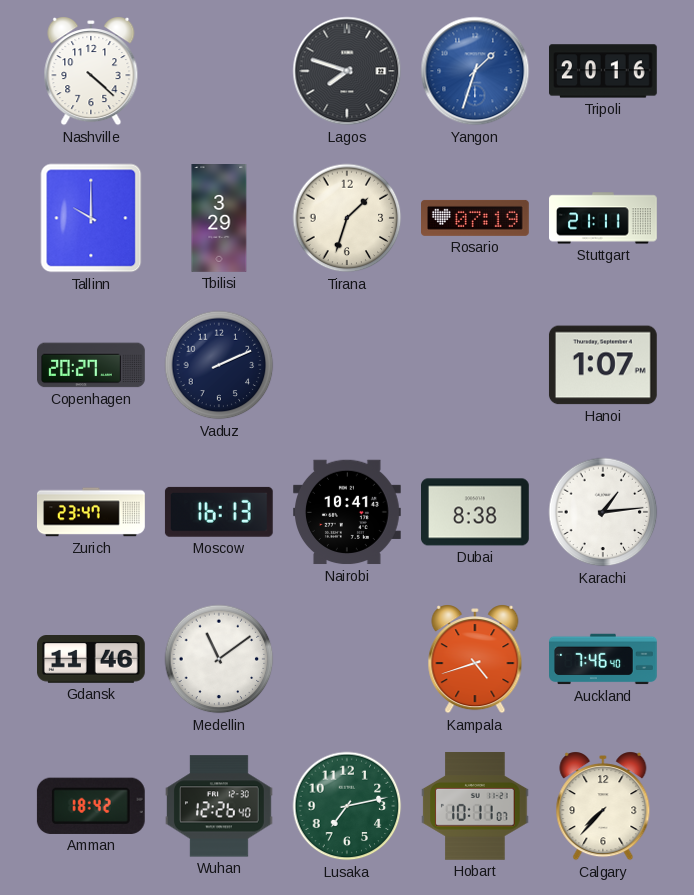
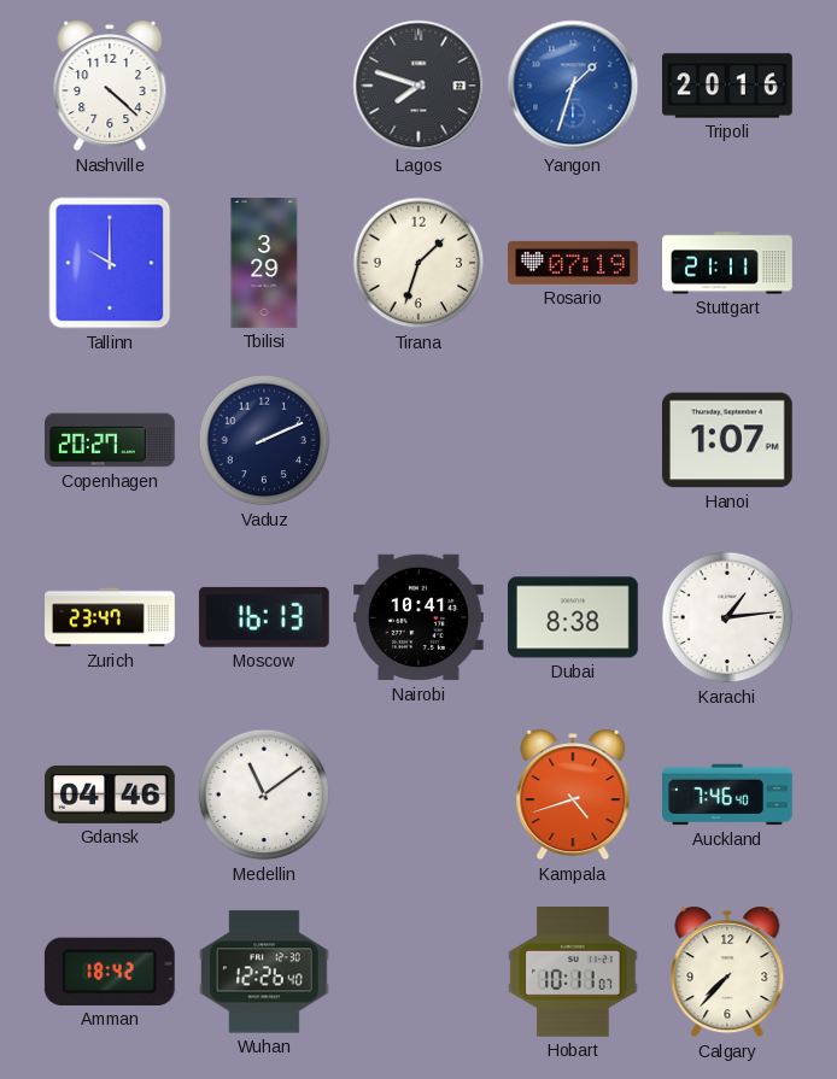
Gdansk: 11:46 -> 04:46
Lusaka: 7:13 -> none
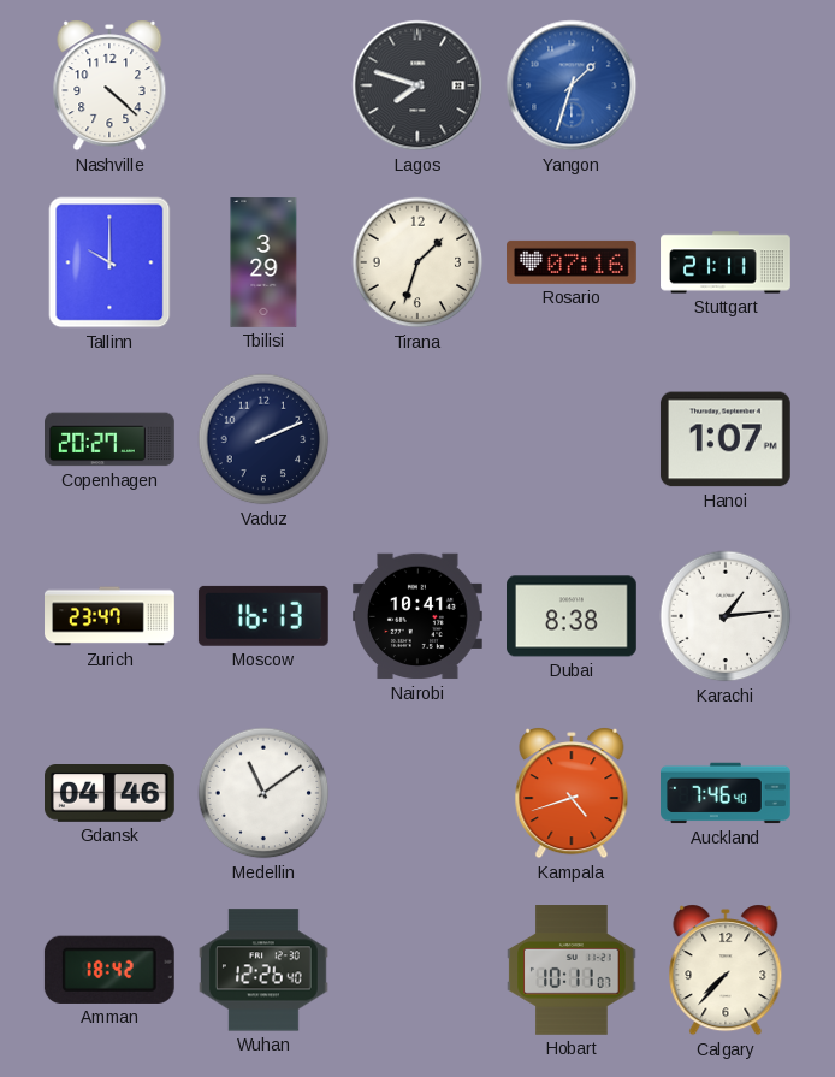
Tripoli: 20:16 -> none
Rosario: 07:19 -> 07:16
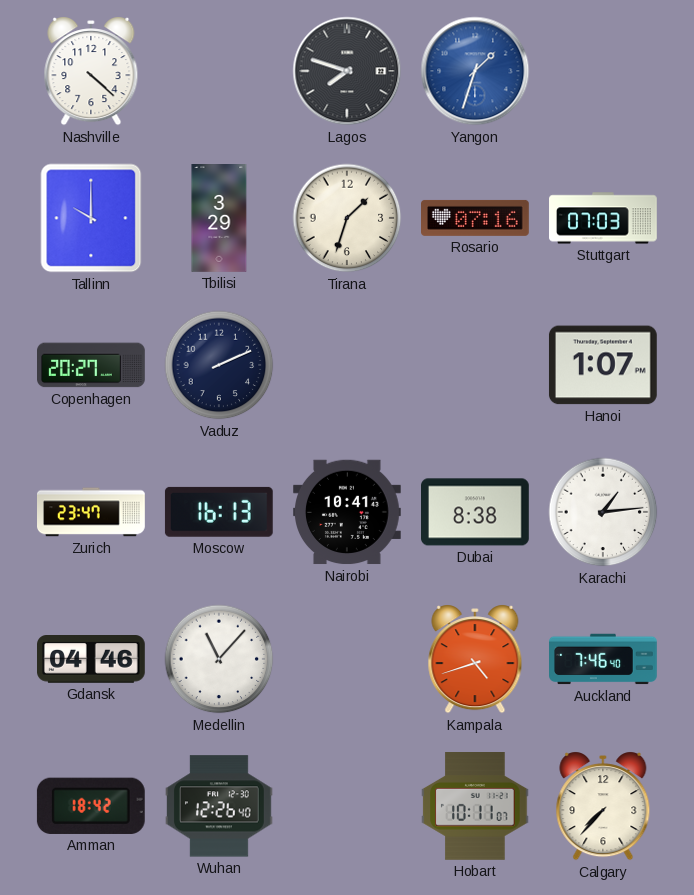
Stuttgart: 21:11 -> 07:03
Medellin: 11:09 -> 11:07
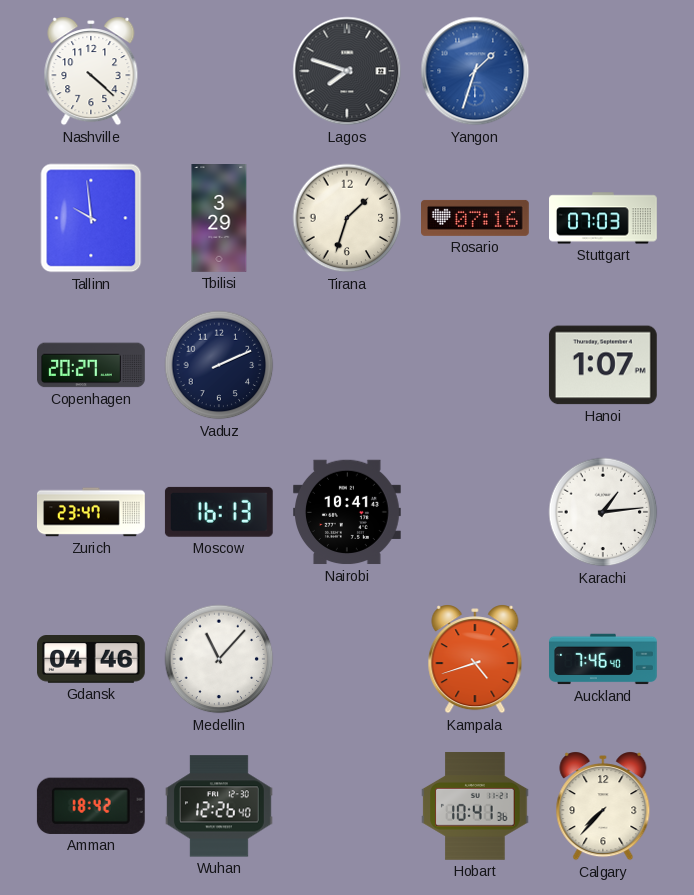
Tallinn: 10:00 -> 9:59
Dubai: 8:38 -> none
Hobart: 10:11 -> 10:41
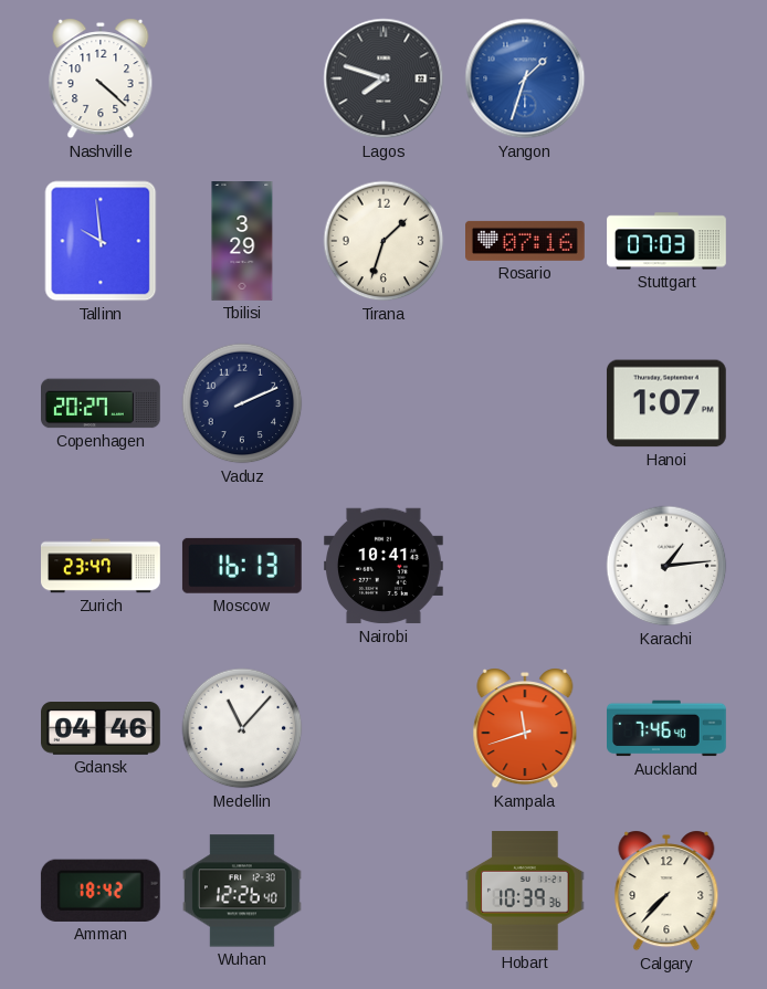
Kampala: 4:42 -> 11:42
Hobart: 10:41 -> 10:39
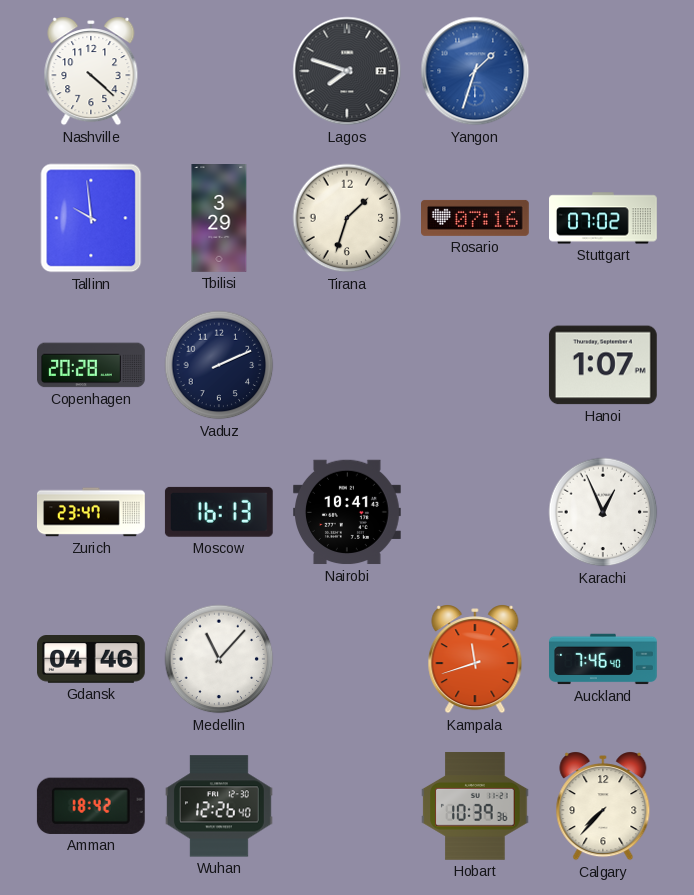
Stuttgart: 07:03 -> 07:02
Copenhagen: 20:27 -> 20:28
Karachi: 1:14 -> 12:56
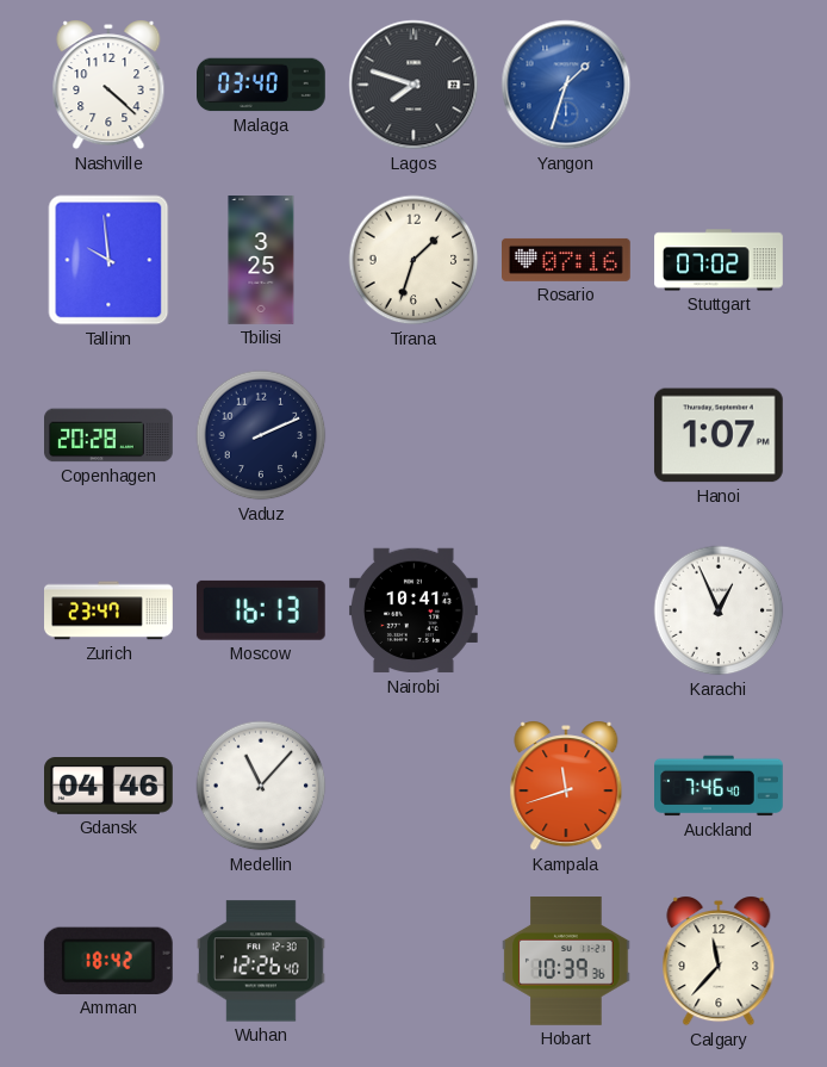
Malaga: none -> 03:40
Tbilisi: 3:29 -> 3:25
Calgary: 7:37 -> 11:37
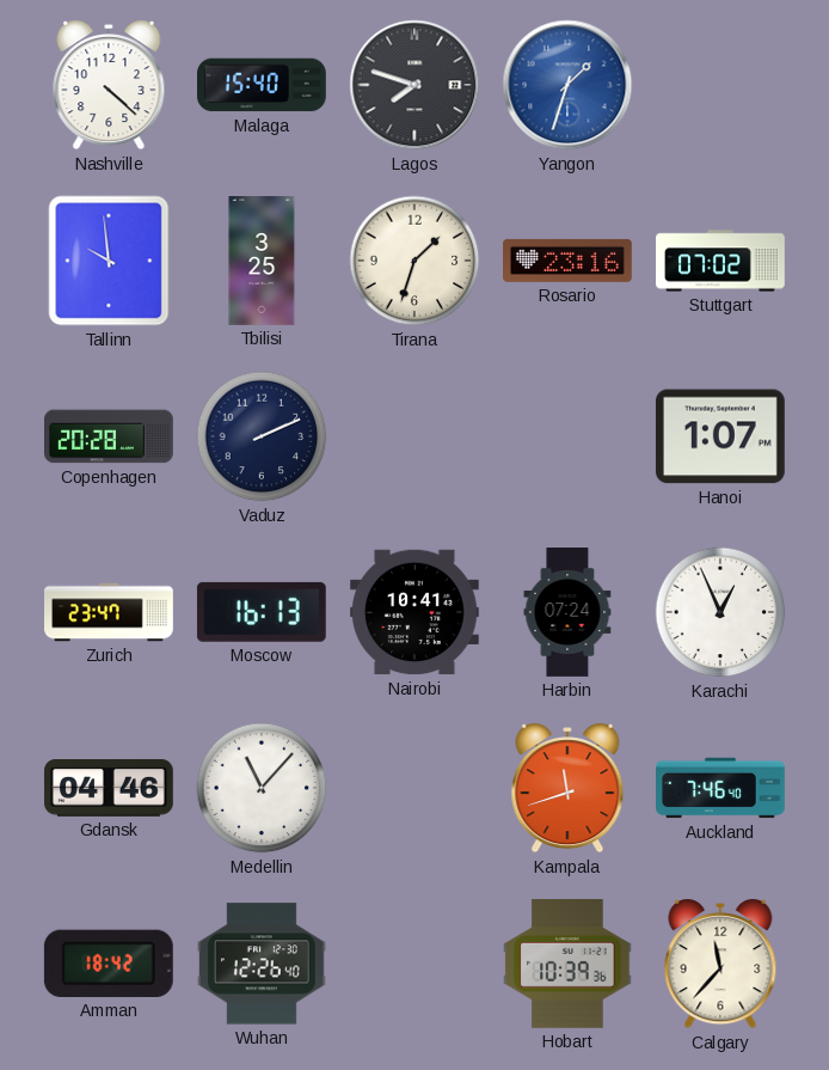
Malaga: 03:40 -> 15:40
Rosario: 07:16 -> 23:16
Harbin: none -> 07:24
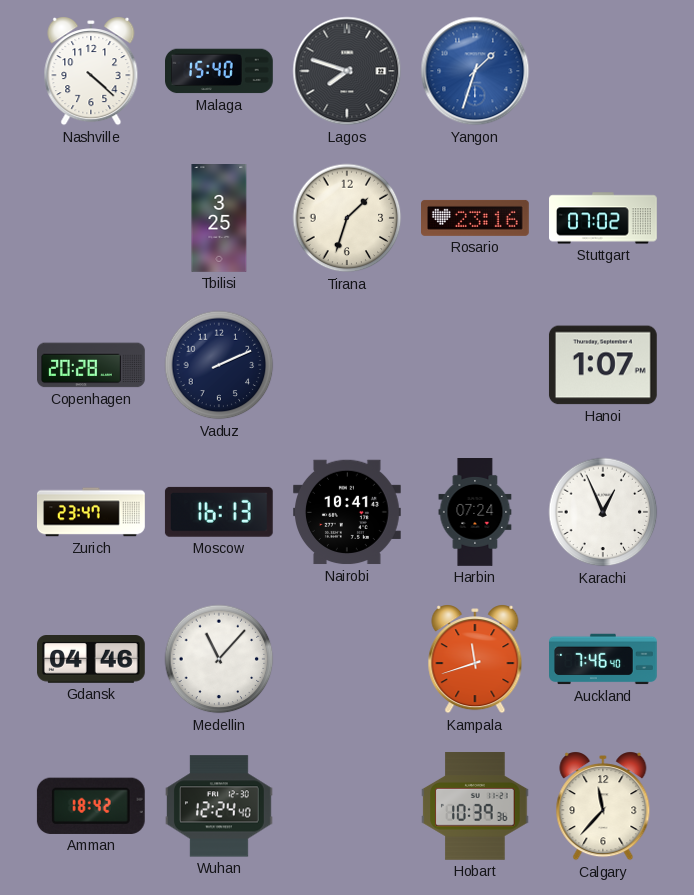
Tallinn: 9:59 -> none
Wuhan: 12:26 -> 12:24
